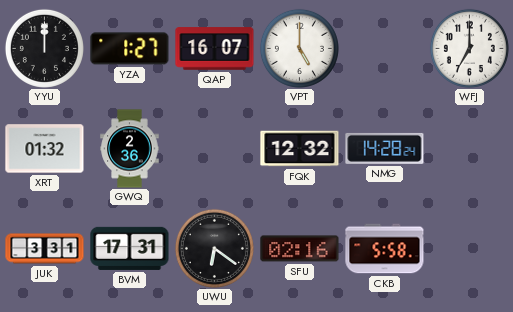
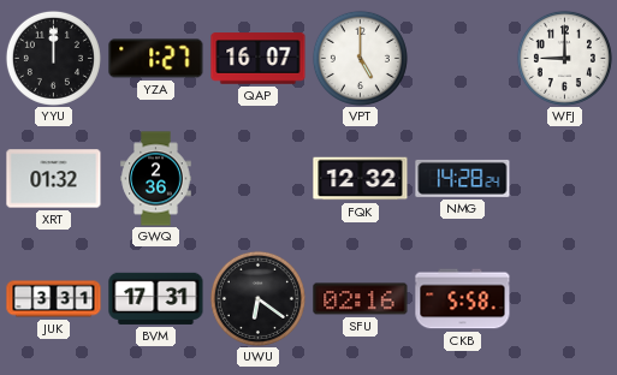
WFJ: 7:00 -> 9:00
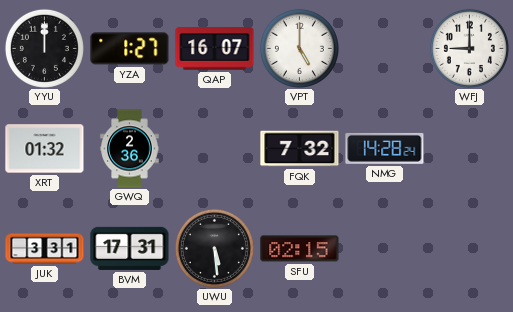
FQK: 12:32 -> 7:32
UWU: 6:21 -> 5:29
SFU: 02:16 -> 02:15
CKB: 5:58 -> none
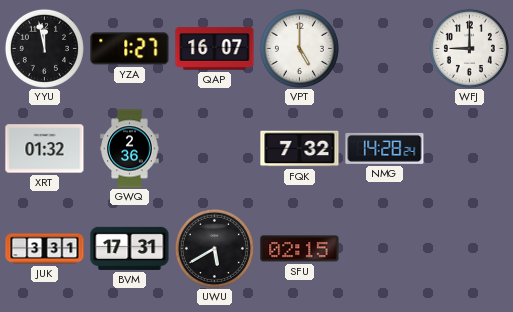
YYU: 12:00 -> 11:58
UWU: 5:29 -> 5:40
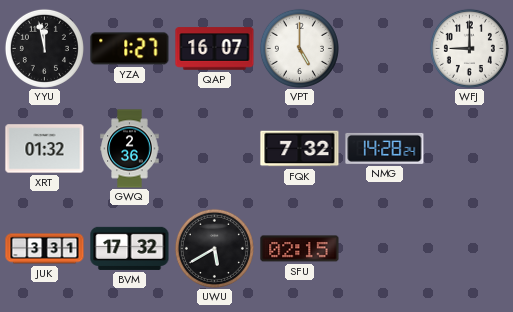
BVM: 17:31 -> 17:32
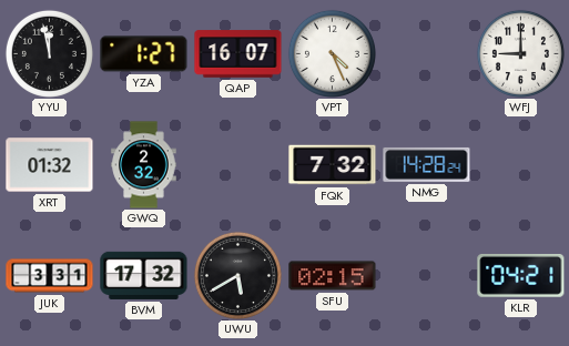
VPT: 5:00 -> 4:26
GWQ: 2:36 -> 2:32
KLR: none -> 04:21
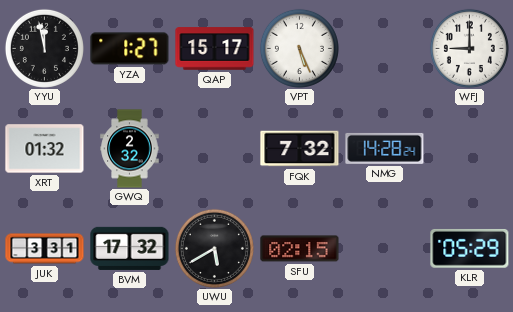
QAP: 16:07 -> 15:17
VPT: 4:26 -> 5:26
KLR: 04:21 -> 05:29
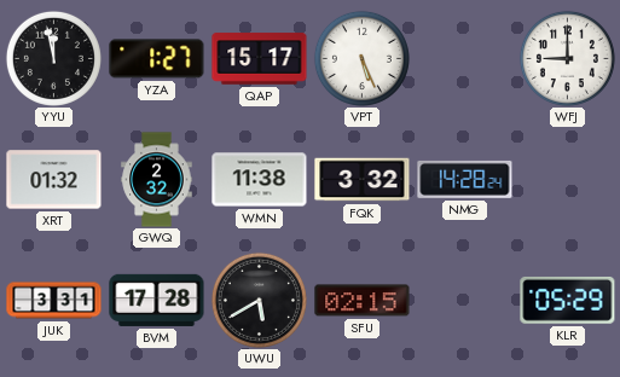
WMN: none -> 11:38
FQK: 7:32 -> 3:32
BVM: 17:32 -> 17:28
